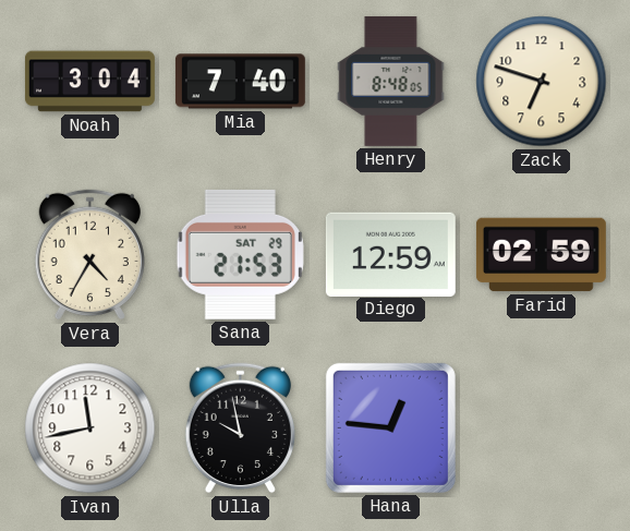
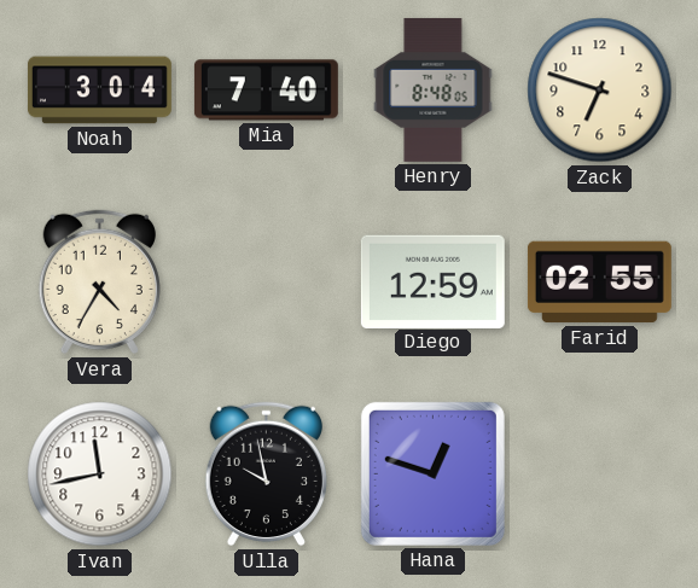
Sana: 21:53 -> none
Farid: 02:59 -> 02:55
Hana: 12:46 -> 12:48
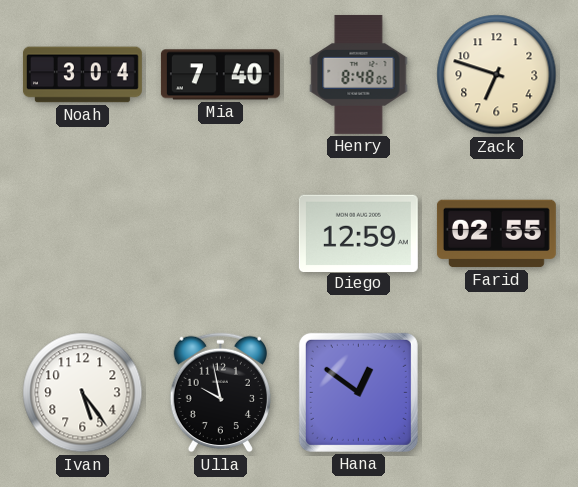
Vera: 4:35 -> none
Ivan: 11:43 -> 5:24
Hana: 12:48 -> 12:51
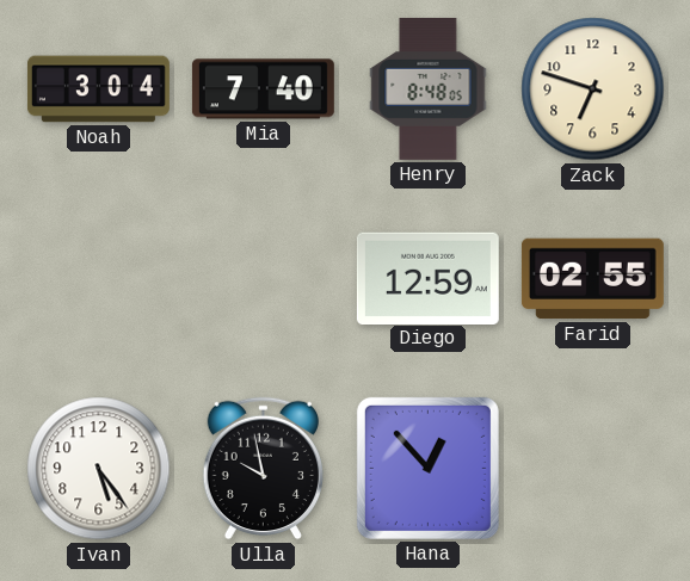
Hana: 12:51 -> 12:53
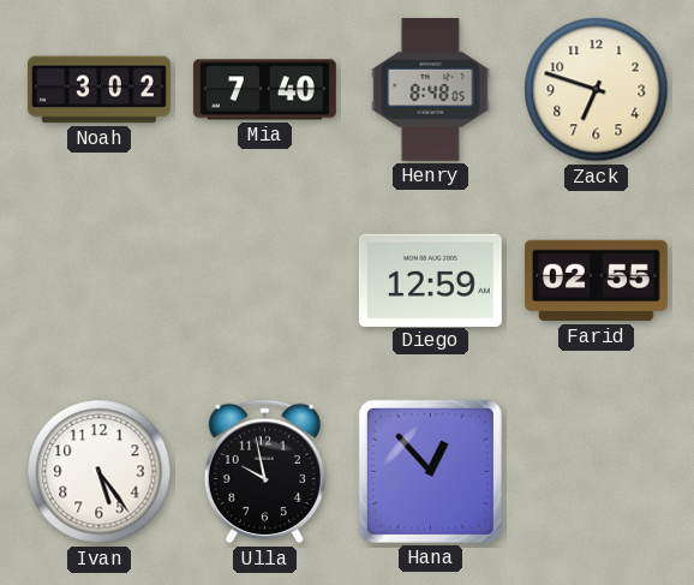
Noah: 3:04 -> 3:02
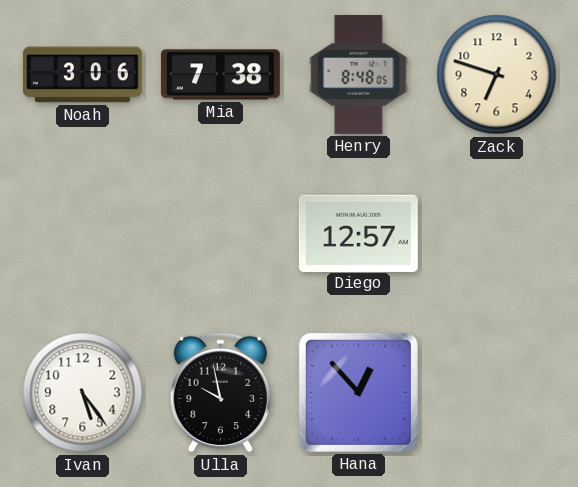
Noah: 3:02 -> 3:06
Mia: 7:40 -> 7:38
Diego: 12:59 -> 12:57
Farid: 02:55 -> none
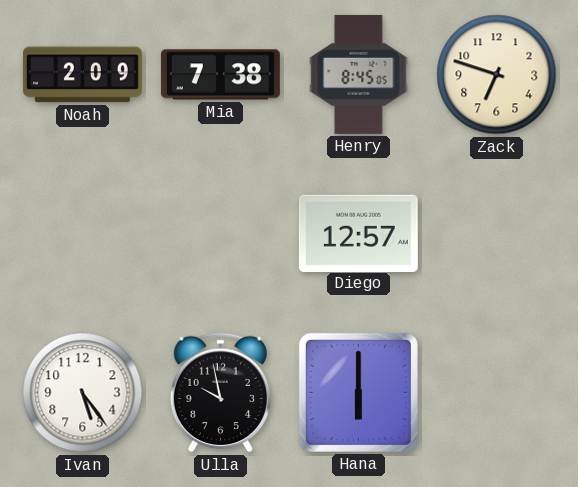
Noah: 3:06 -> 2:09
Henry: 8:48 -> 8:45
Hana: 12:53 -> 6:00
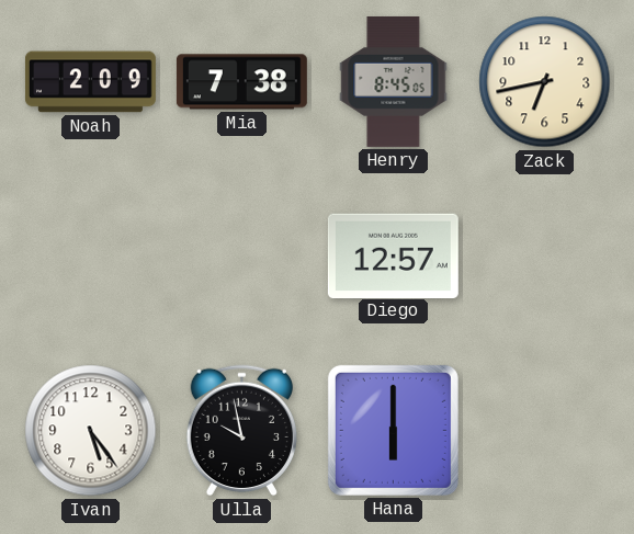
Zack: 6:48 -> 6:43
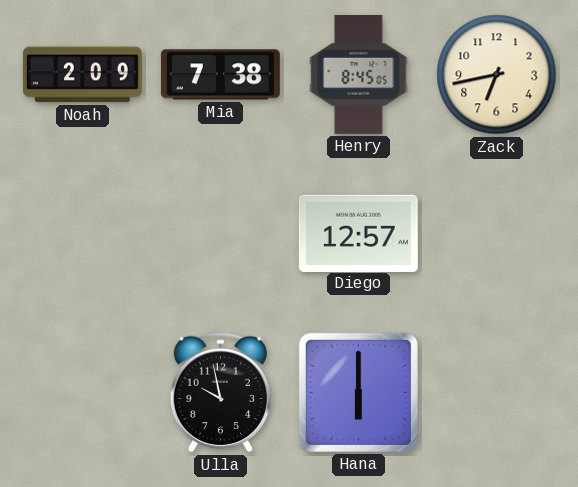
Ivan: 5:24 -> none
